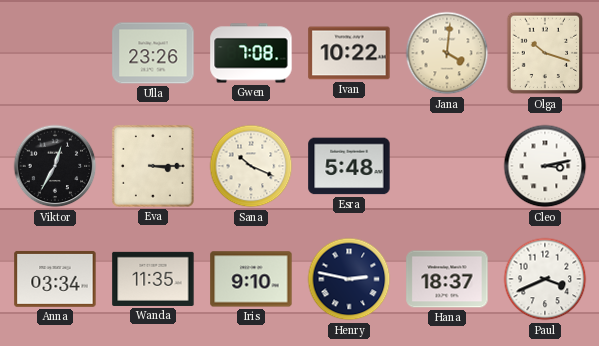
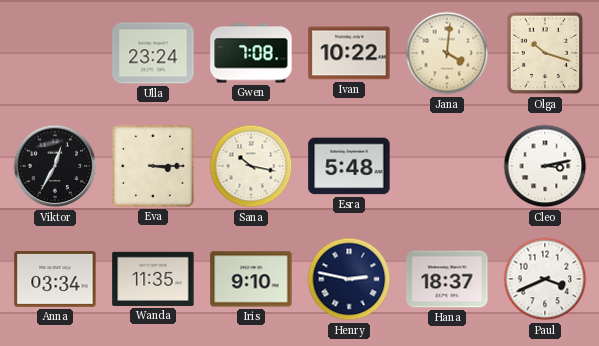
Ulla: 23:26 -> 23:24
Sana: 10:19 -> 10:17
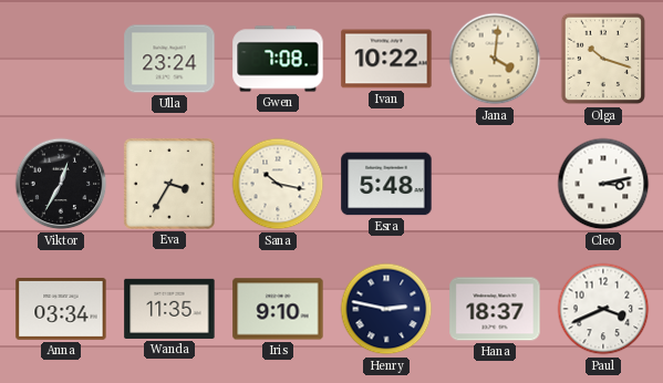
Eva: 3:15 -> 3:35
